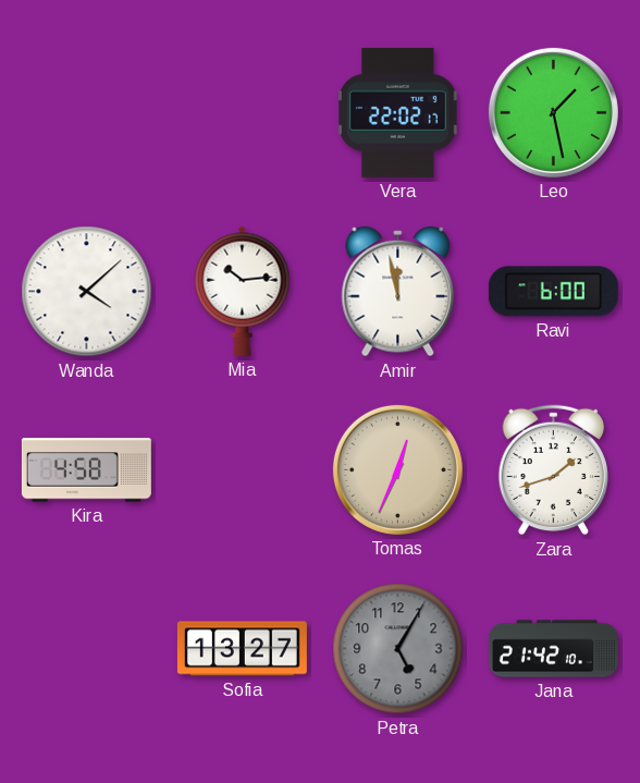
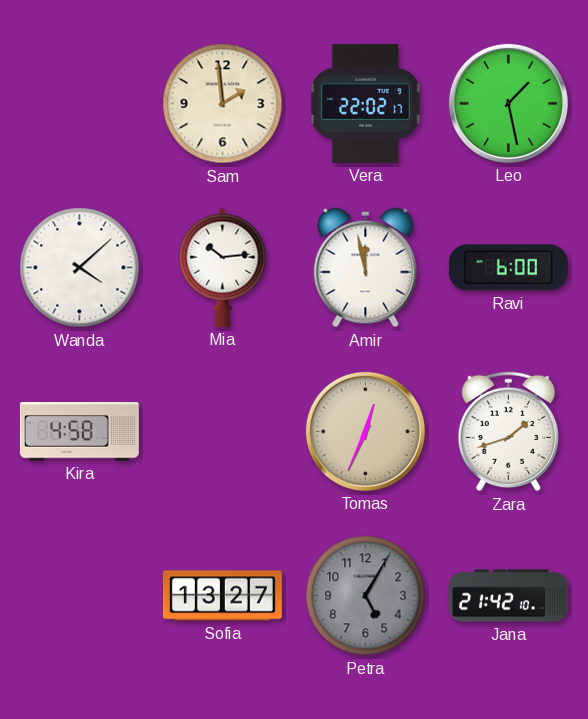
Sam: none -> 1:59
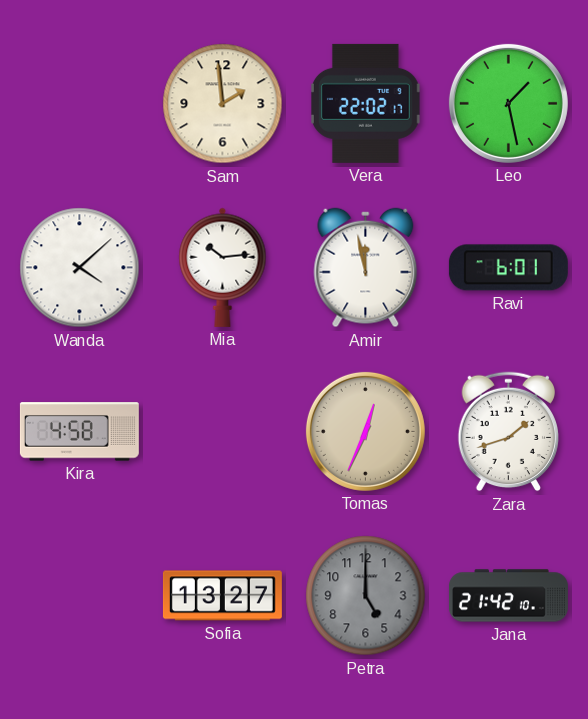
Ravi: 6:00 -> 6:01
Petra: 5:05 -> 5:00
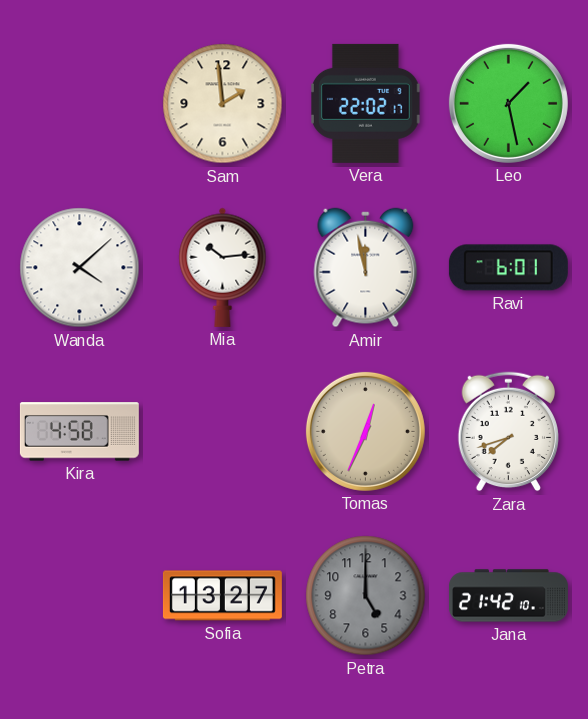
Zara: 1:42 -> 7:42
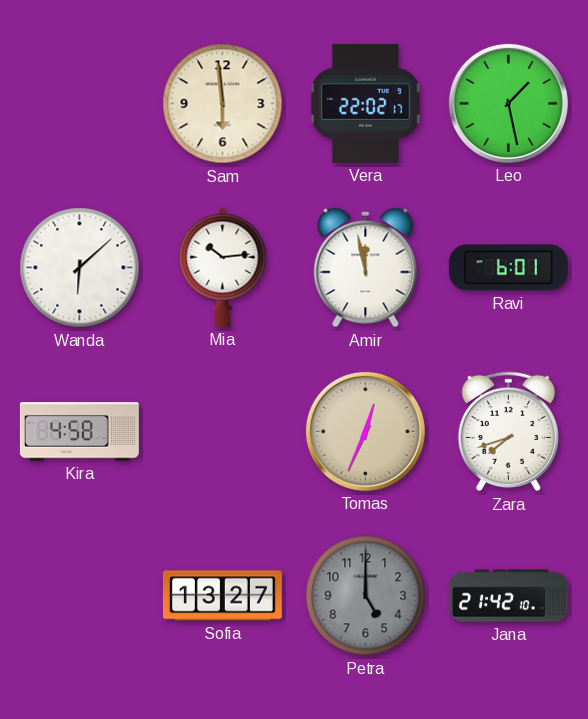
Sam: 1:59 -> 5:59
Wanda: 4:08 -> 6:08
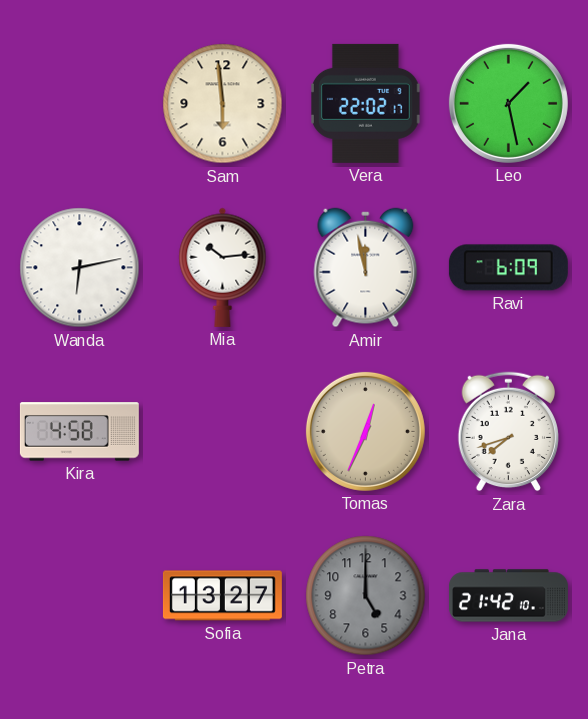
Wanda: 6:08 -> 6:13
Ravi: 6:01 -> 6:09
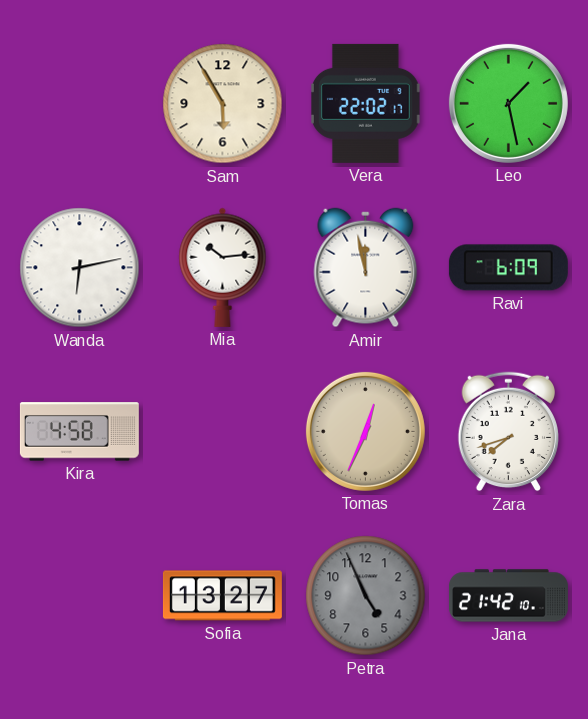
Sam: 5:59 -> 5:55
Petra: 5:00 -> 4:56
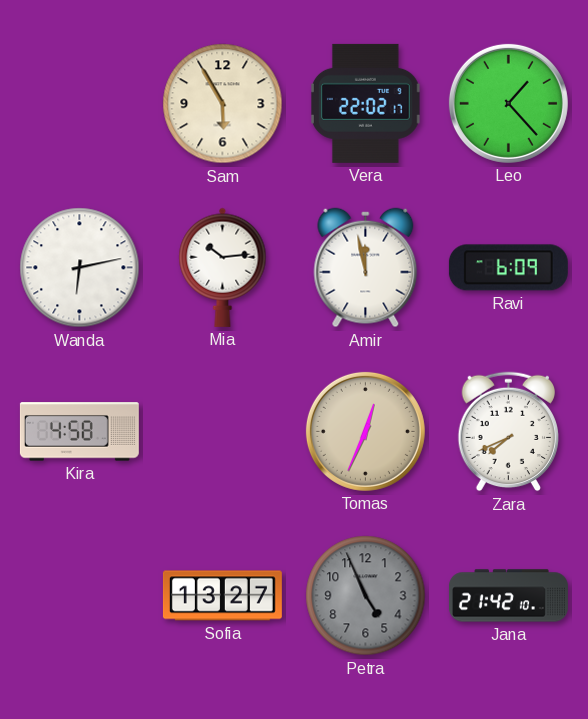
Leo: 1:28 -> 1:23
Zara: 7:42 -> 7:41
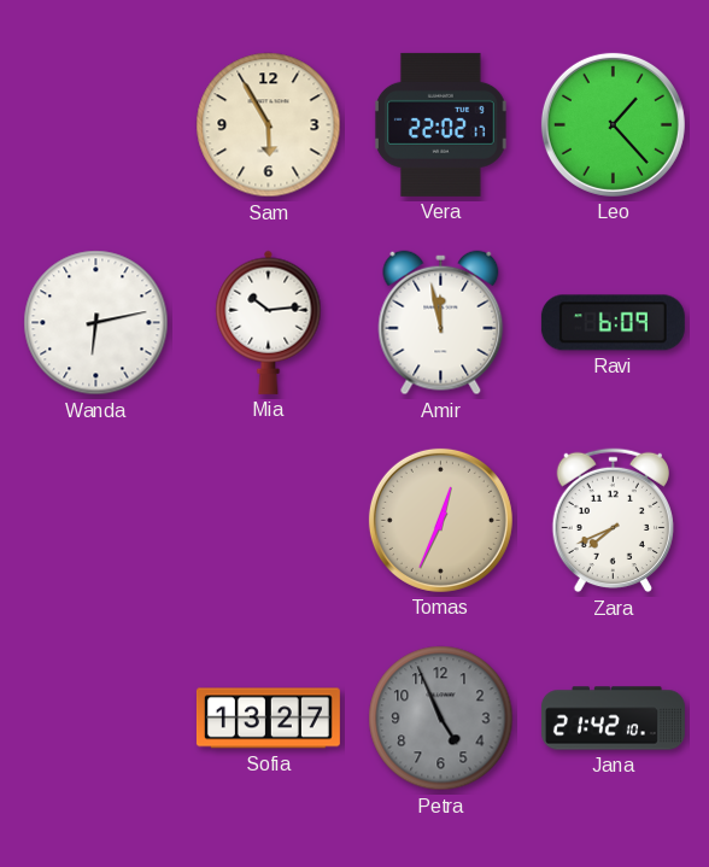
Kira: 4:58 -> none
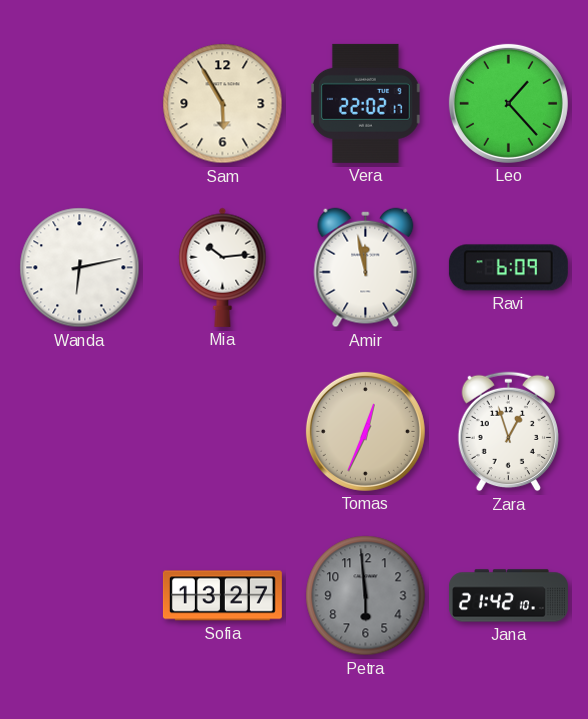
Zara: 7:41 -> 12:57
Petra: 4:56 -> 5:59
